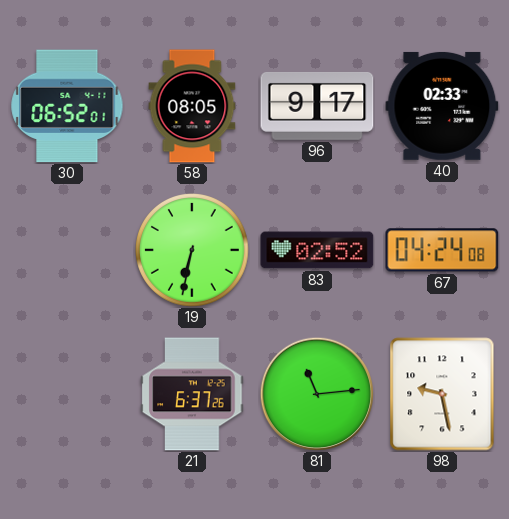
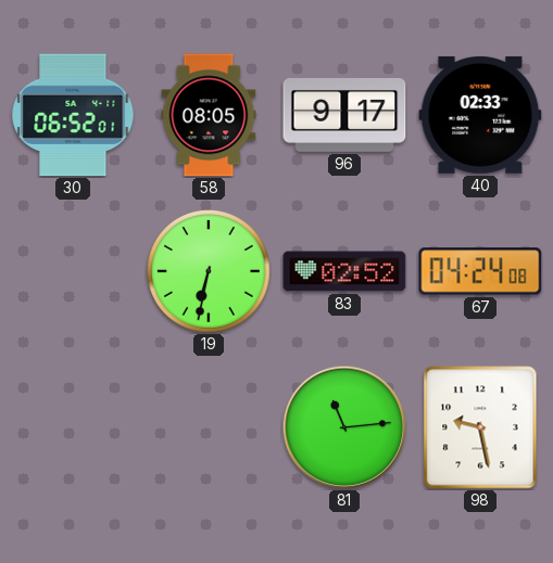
21: 6:37 -> none
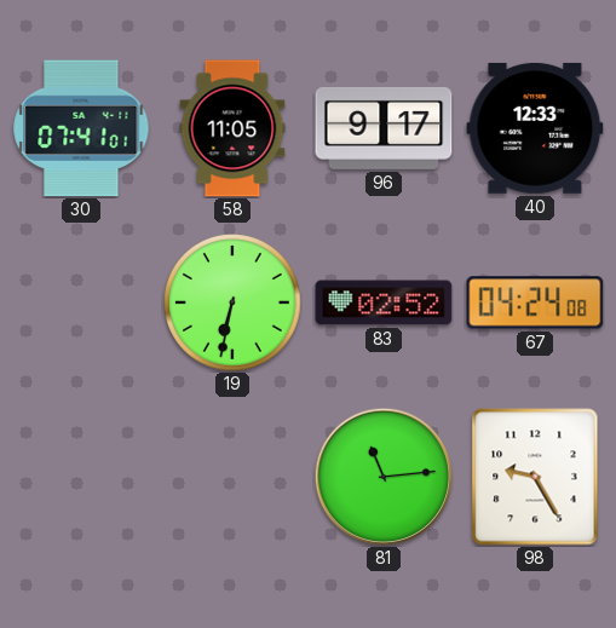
30: 06:52 -> 07:41
58: 08:05 -> 11:05
40: 02:33 -> 12:33
98: 9:28 -> 9:25
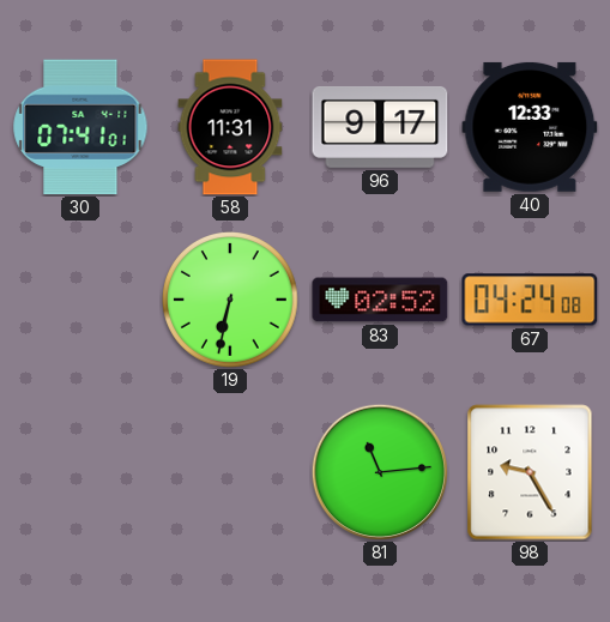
58: 11:05 -> 11:31
